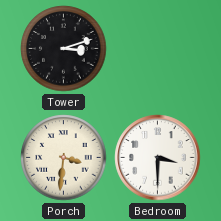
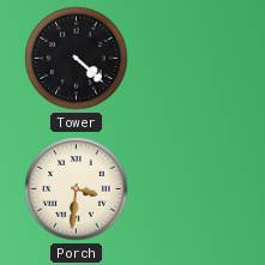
Tower: 3:12 -> 4:22
Bedroom: 3:30 -> none
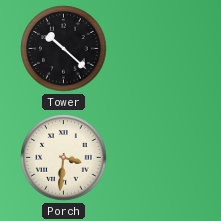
Tower: 4:22 -> 10:22
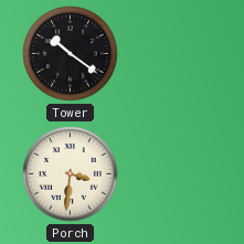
Tower: 10:22 -> 10:21
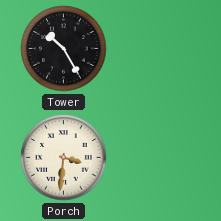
Tower: 10:21 -> 10:25
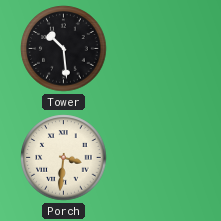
Tower: 10:25 -> 10:29
